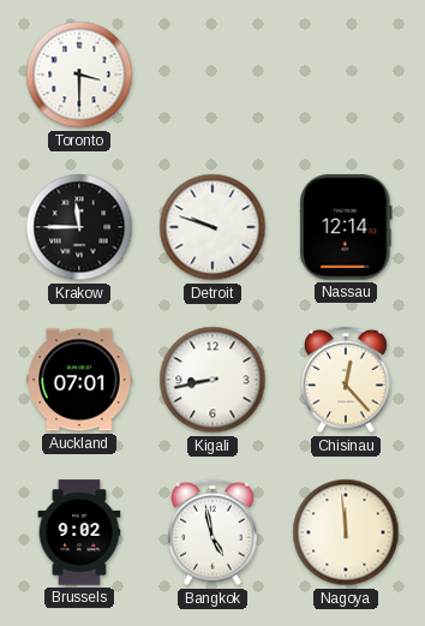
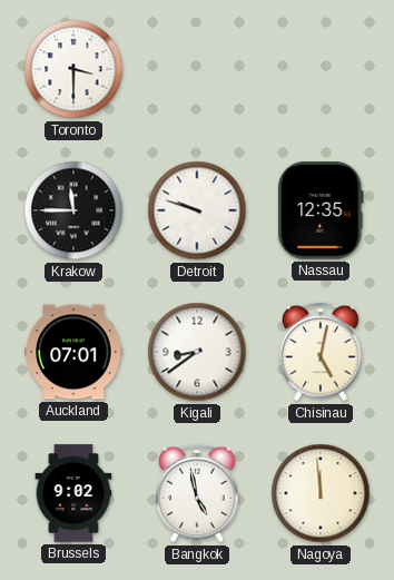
Nassau: 12:14 -> 12:35
Kigali: 8:43 -> 8:39
Chisinau: 12:23 -> 5:02
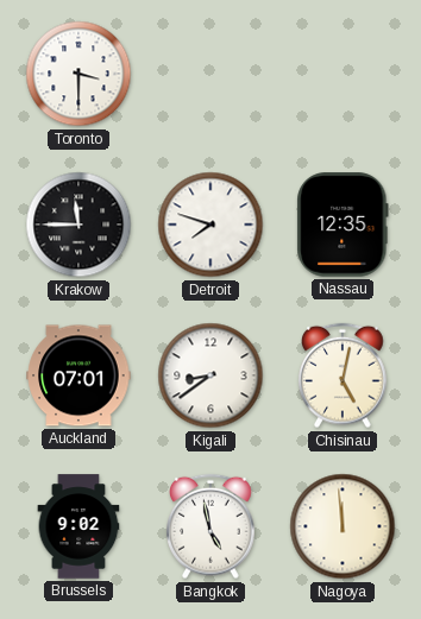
Detroit: 9:48 -> 7:48
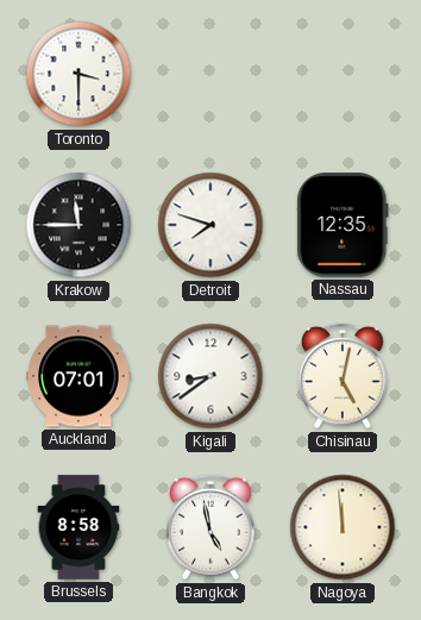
Brussels: 9:02 -> 8:58
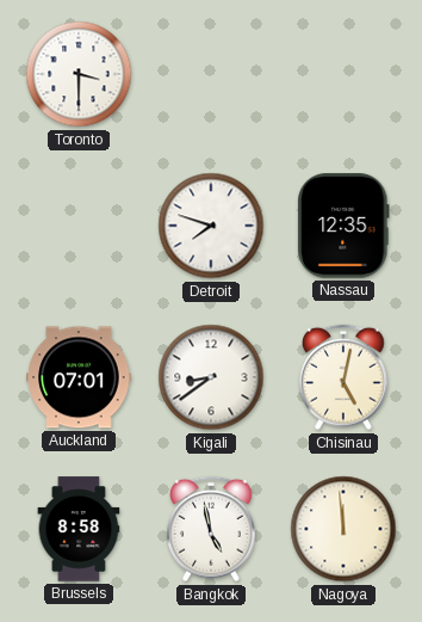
Krakow: 11:45 -> none
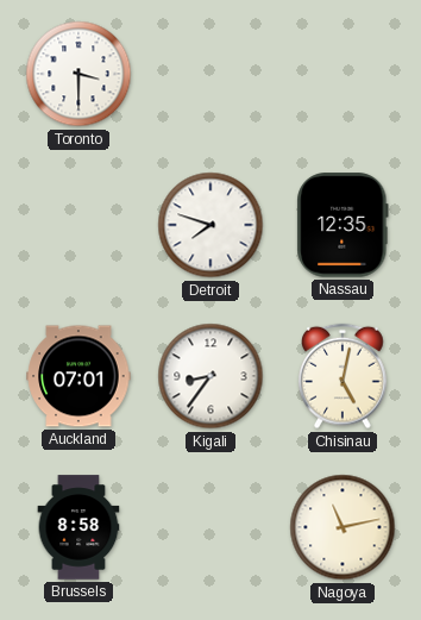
Kigali: 8:39 -> 8:36
Bangkok: 4:58 -> none
Nagoya: 11:59 -> 11:13
